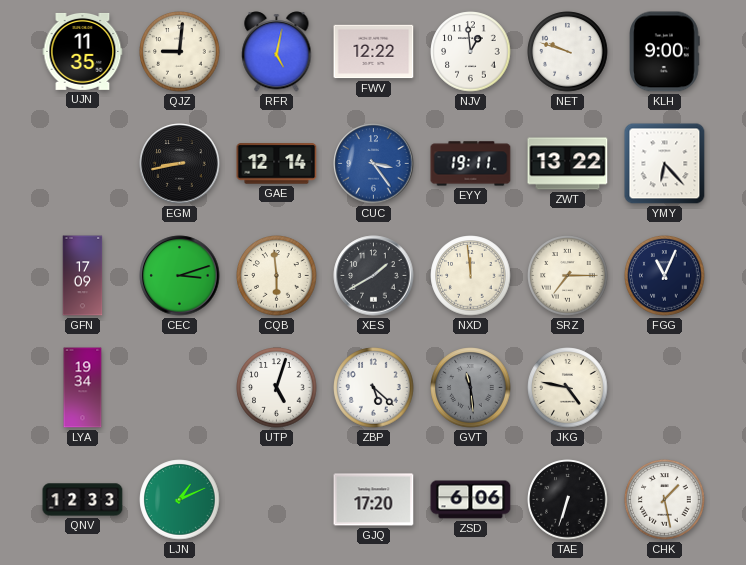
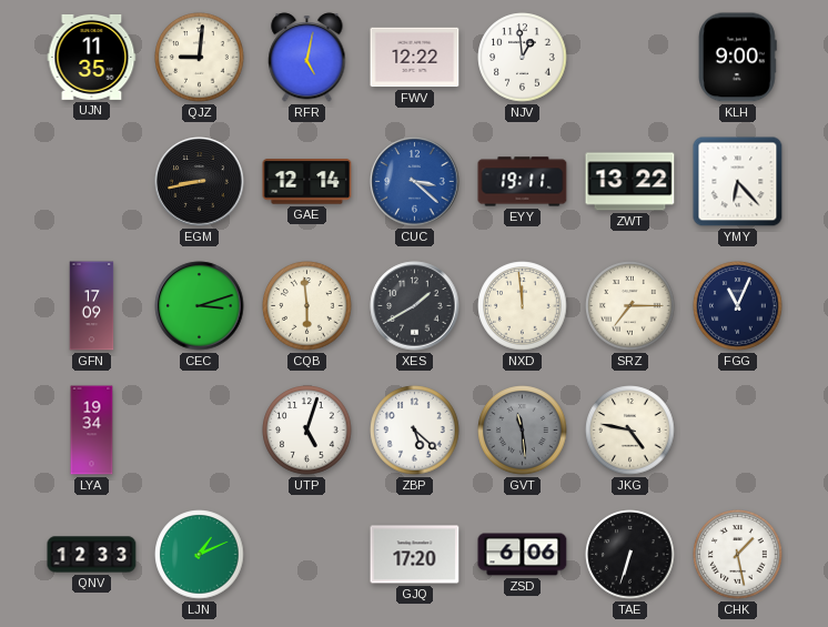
NET: 9:48 -> none
CUC: 3:24 -> 3:22
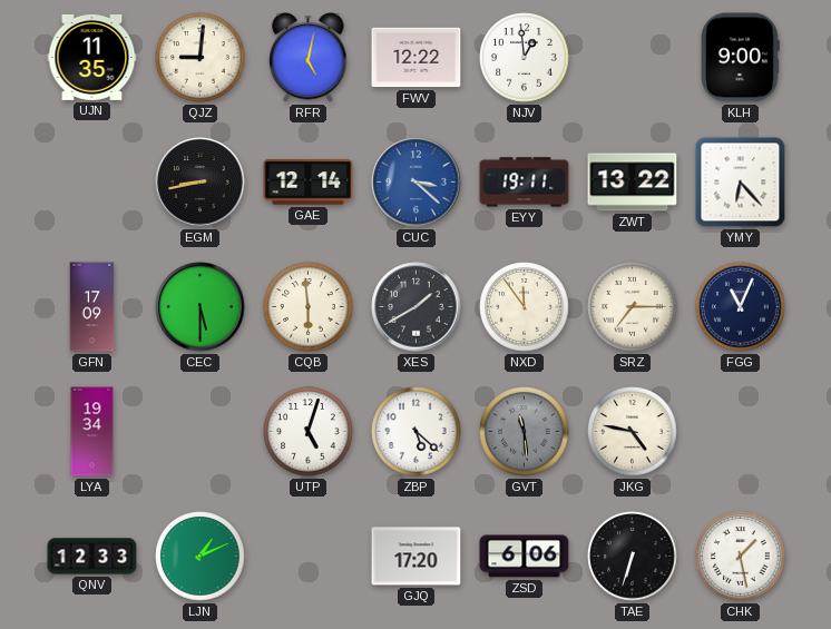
CEC: 3:12 -> 5:30
NXD: 11:59 -> 11:54
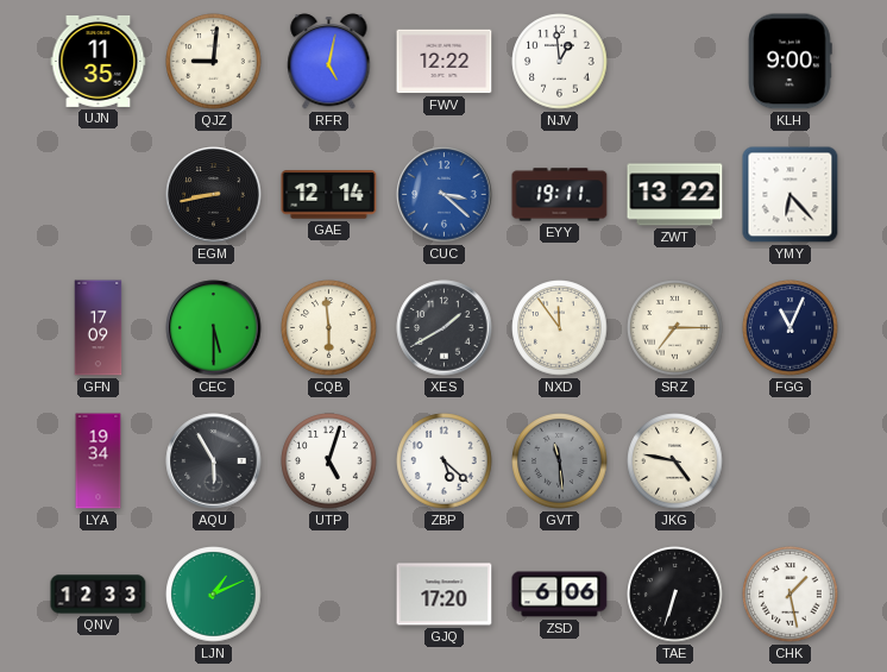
AQU: none -> 5:55
